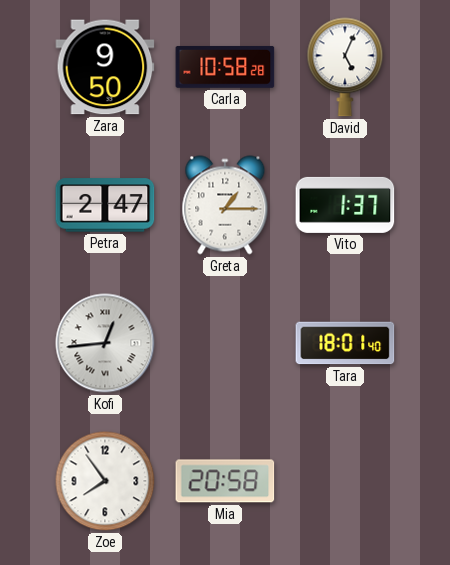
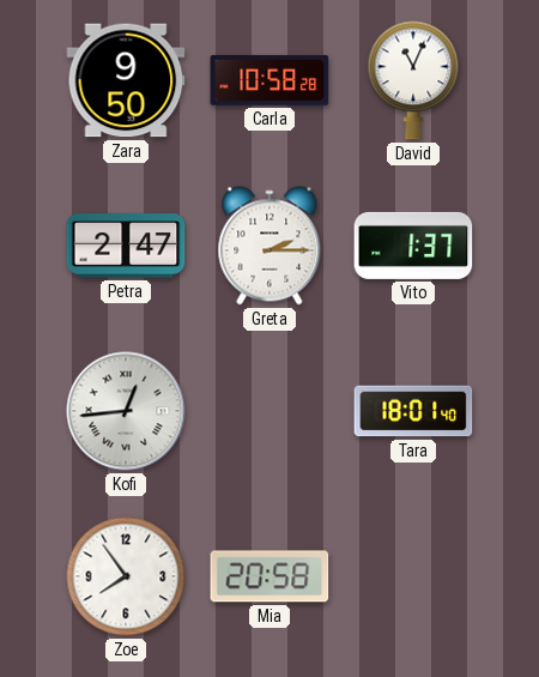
David: 5:04 -> 11:04
Greta: 1:15 -> 2:15
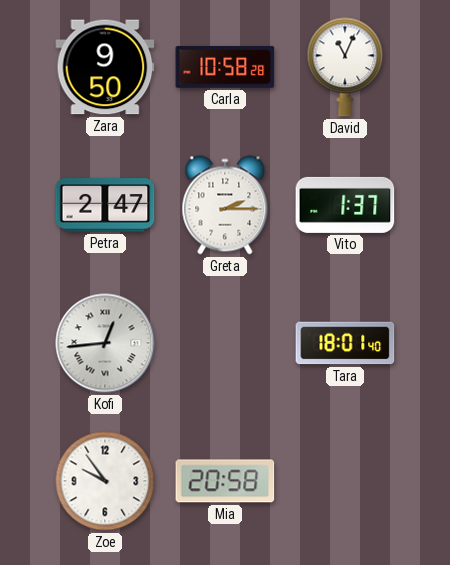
Zoe: 7:54 -> 9:54
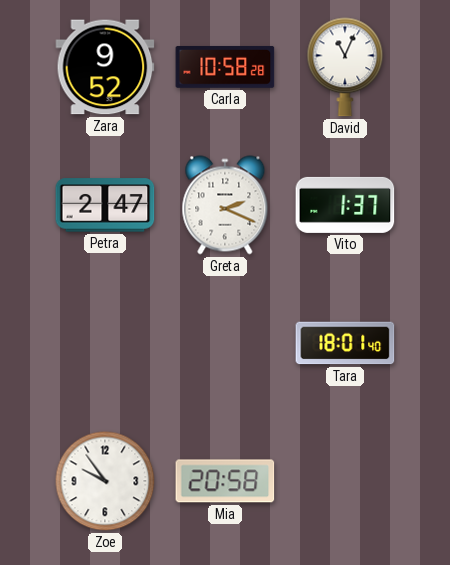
Zara: 9:50 -> 9:52
Greta: 2:15 -> 2:19
Kofi: 12:44 -> none
